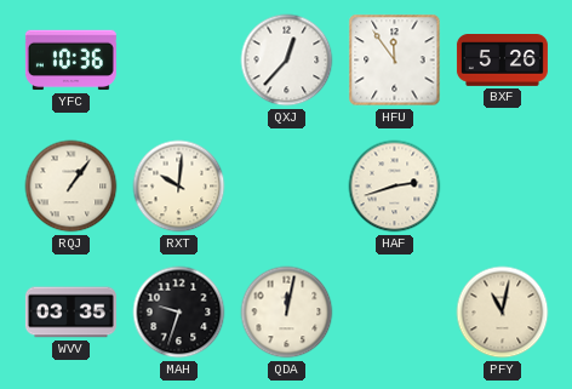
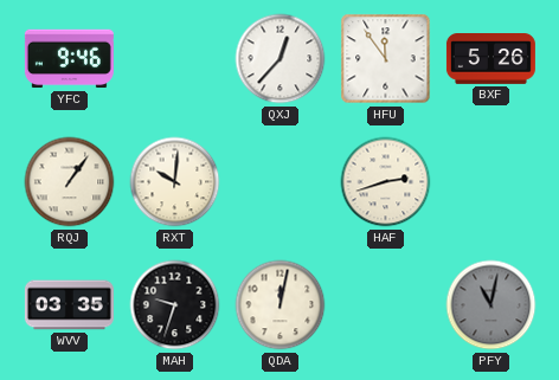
YFC: 10:36 -> 9:46
PFY dial: cream -> grey
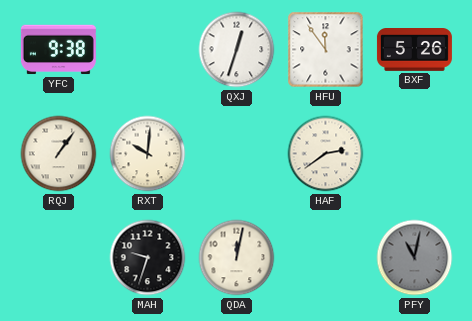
YFC: 9:46 -> 9:38
QXJ: 12:37 -> 12:33
HAF: 2:42 -> 2:39
WVV: 03:35 -> none
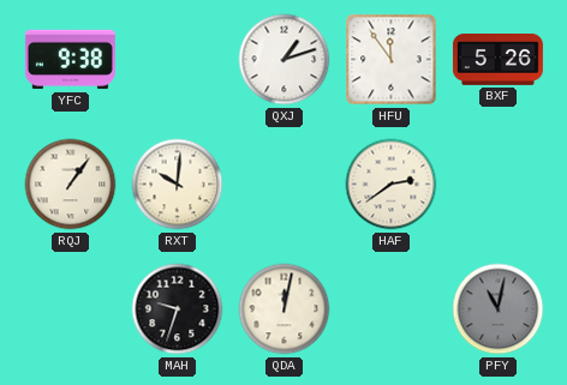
QXJ: 12:33 -> 1:12
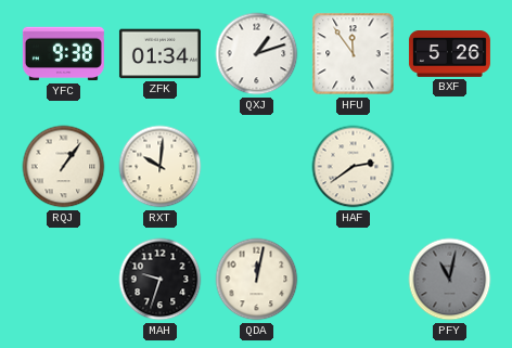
ZFK: none -> 01:34
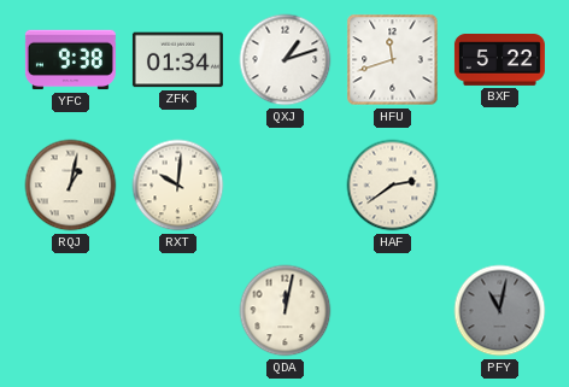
HFU: 11:54 -> 11:42
BXF: 5:26 -> 5:22
RQJ: 1:06 -> 1:02
MAH: 9:33 -> none
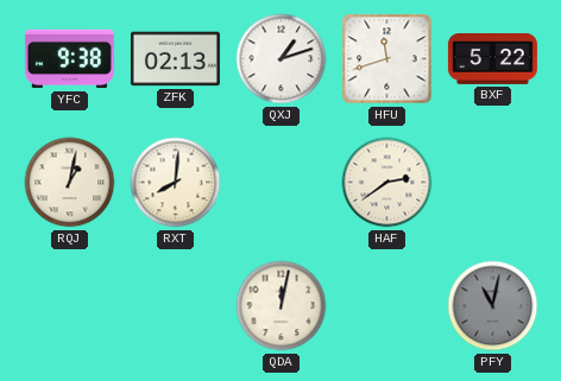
ZFK: 01:34 -> 02:13
RXT: 10:01 -> 8:01
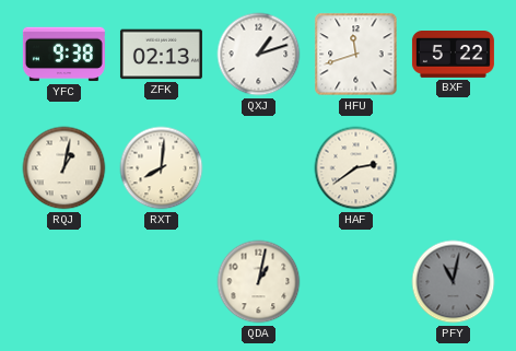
QDA: 12:02 -> 1:02
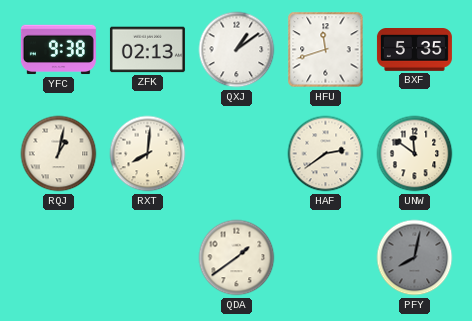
QXJ: 1:12 -> 1:09
BXF: 5:22 -> 5:35
UNW: none -> 11:51
QDA: 1:02 -> 1:39
PFY: 11:02 -> 8:02
